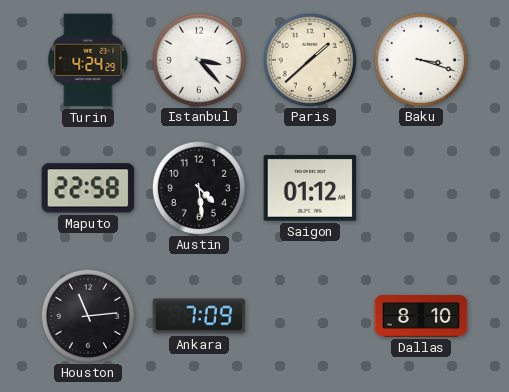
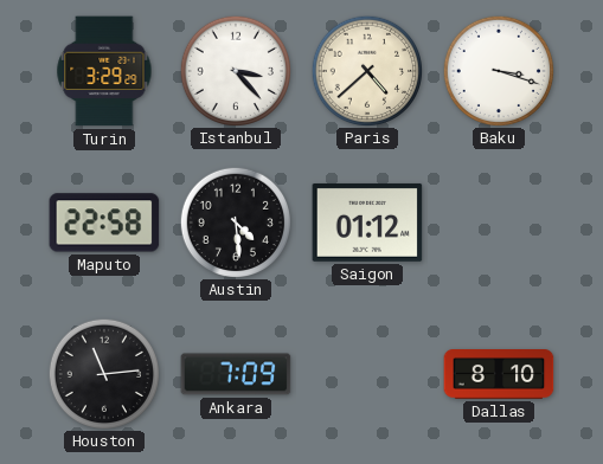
Turin: 4:24 -> 3:29
Paris: 1:38 -> 4:38
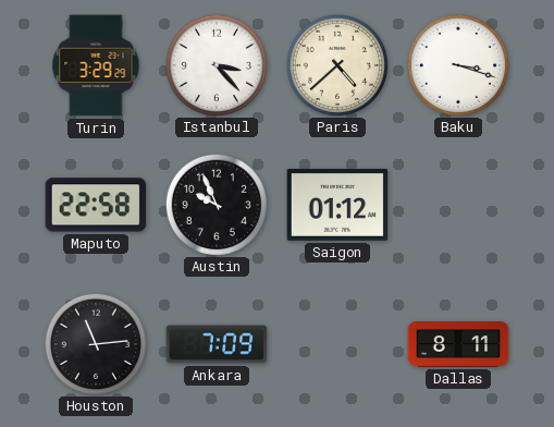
Austin: 4:29 -> 9:56
Dallas: 8:10 -> 8:11
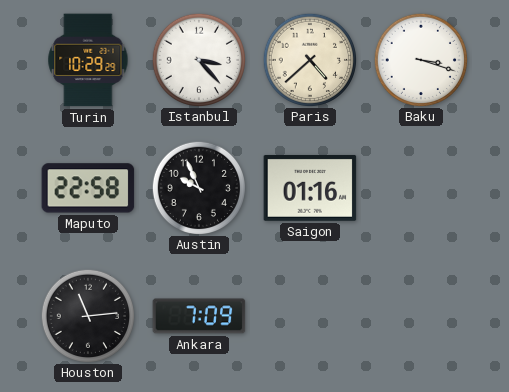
Turin: 3:29 -> 10:29
Saigon: 01:12 -> 01:16
Dallas: 8:11 -> none
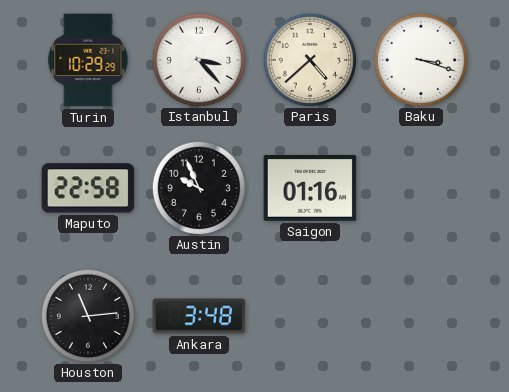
Ankara: 7:09 -> 3:48
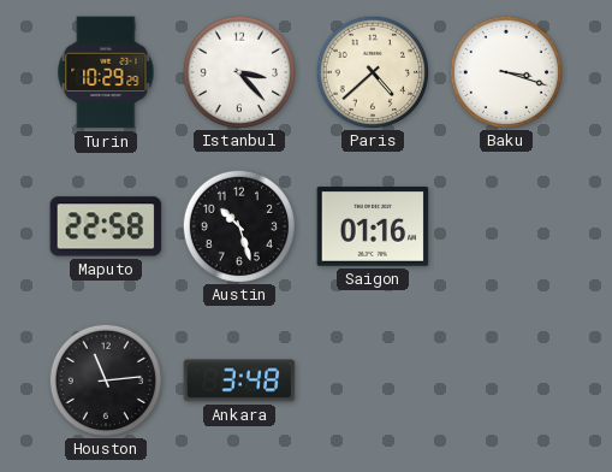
Austin: 9:56 -> 10:27
